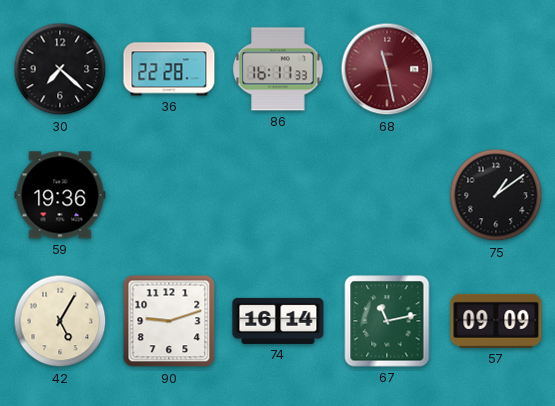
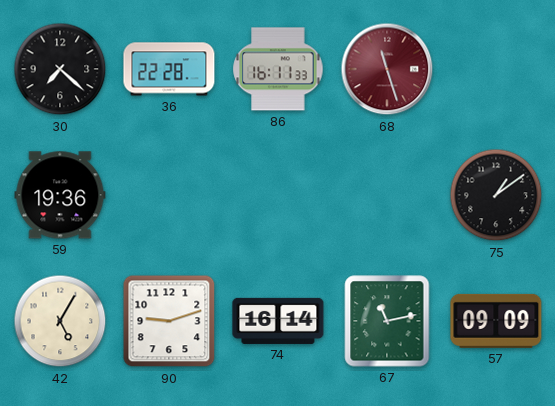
68: 11:28 -> 11:27
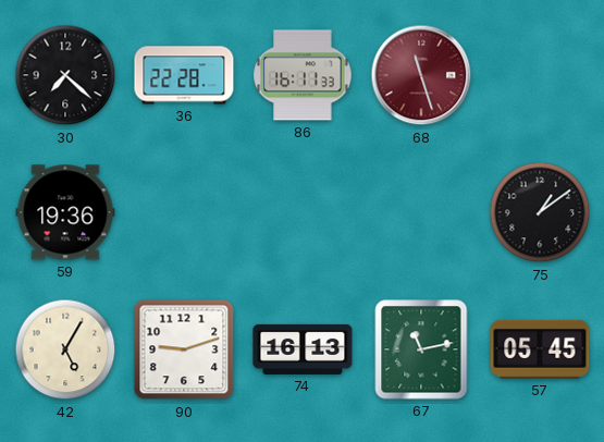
74: 16:14 -> 16:13
57: 09:09 -> 05:45
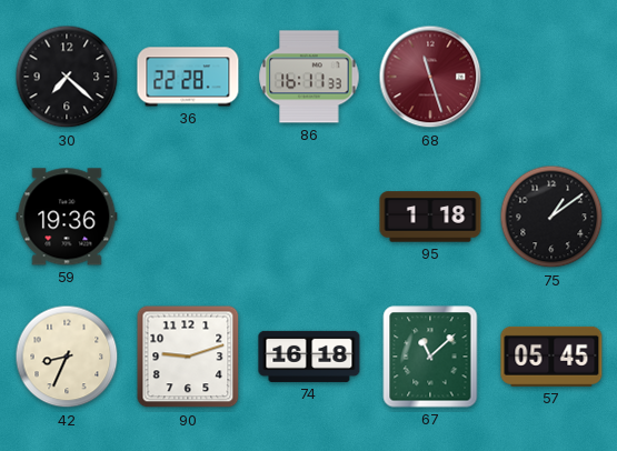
95: none -> 1:18
42: 5:05 -> 8:34
74: 16:13 -> 16:18
67: 11:13 -> 11:08
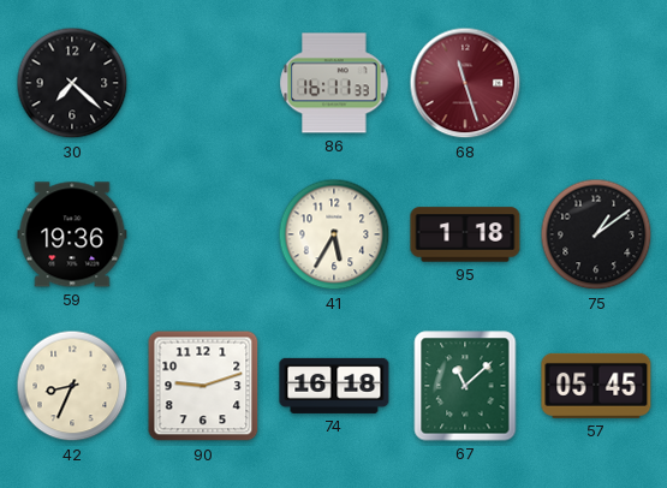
36: 22:28 -> none
41: none -> 5:35
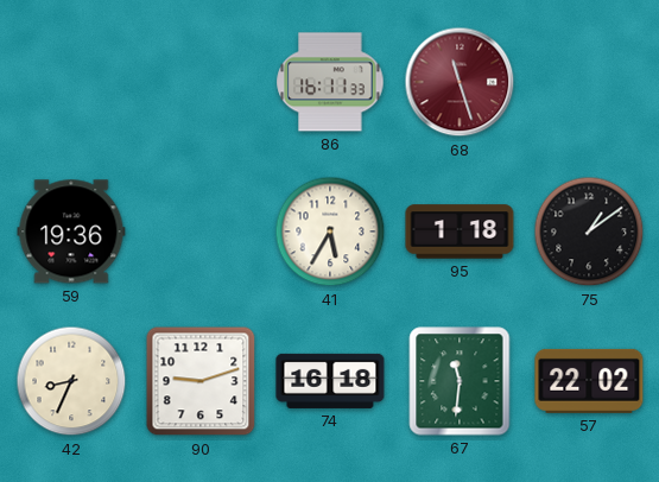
30: 7:22 -> none
67: 11:08 -> 11:31
57: 05:45 -> 22:02
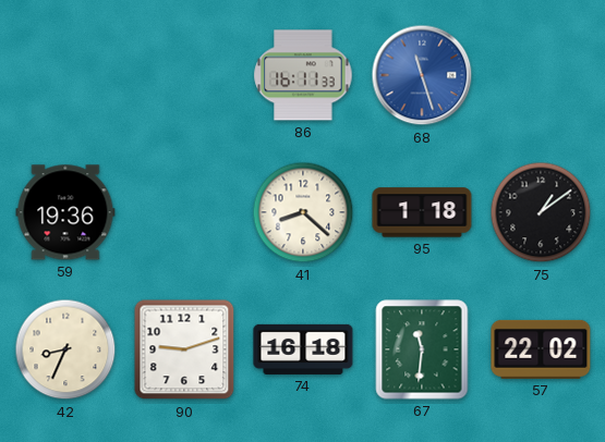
68 dial: burgundy -> blue
41: 5:35 -> 8:22
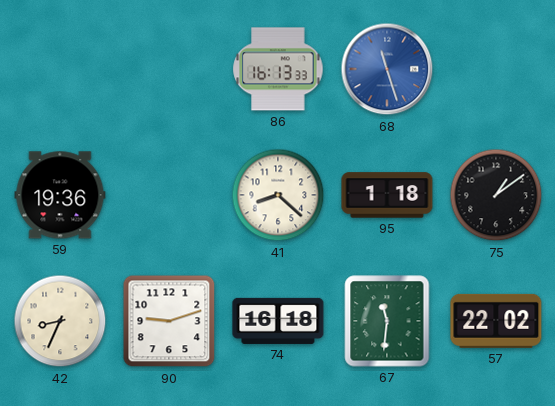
86: 16:11 -> 16:13
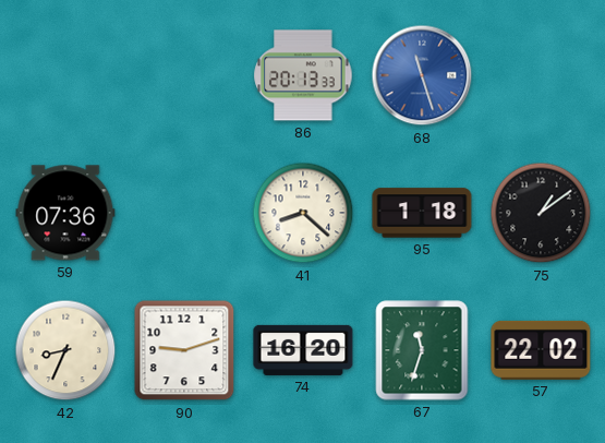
86: 16:13 -> 20:13
59: 19:36 -> 07:36
74: 16:18 -> 16:20
67: 11:31 -> 11:33
